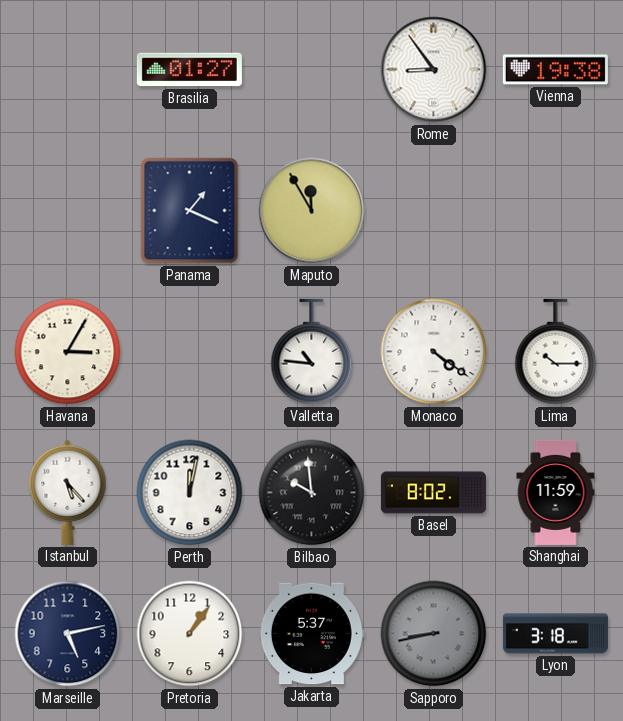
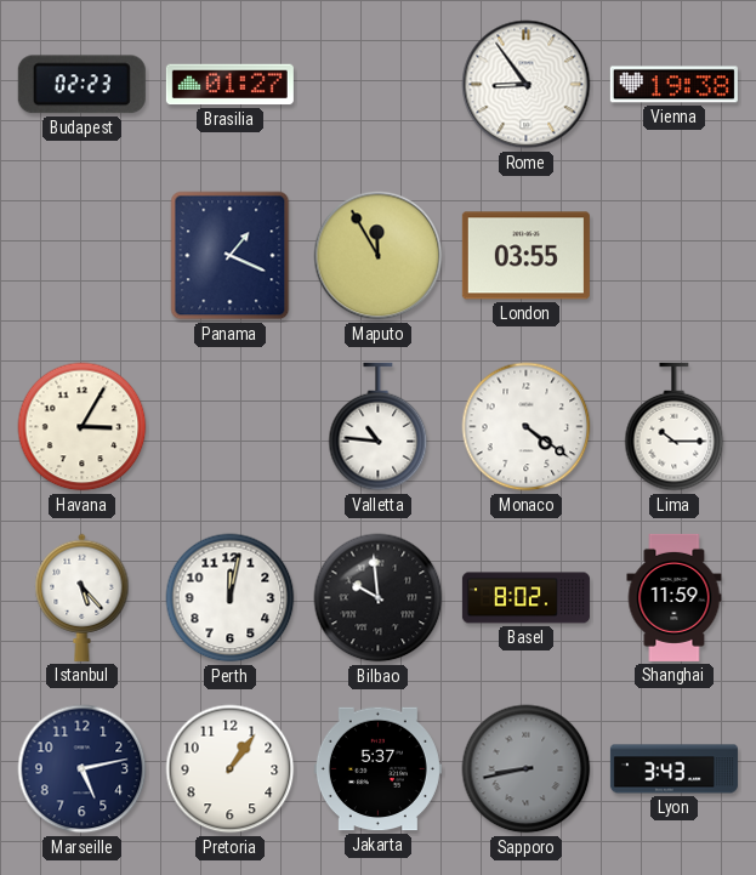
Budapest: none -> 02:23
London: none -> 03:55
Lyon: 3:18 -> 3:43
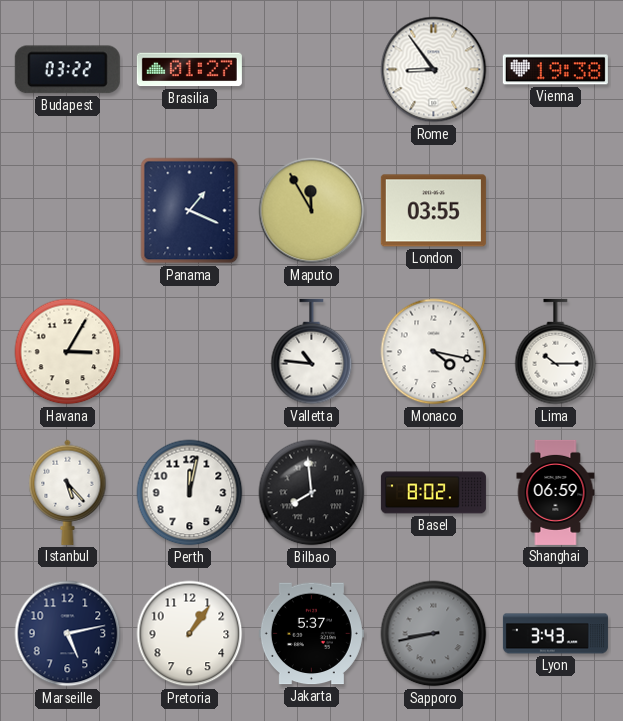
Budapest: 02:23 -> 03:22
Monaco: 4:21 -> 4:17
Bilbao: 9:59 -> 7:59
Shanghai: 11:59 -> 06:59
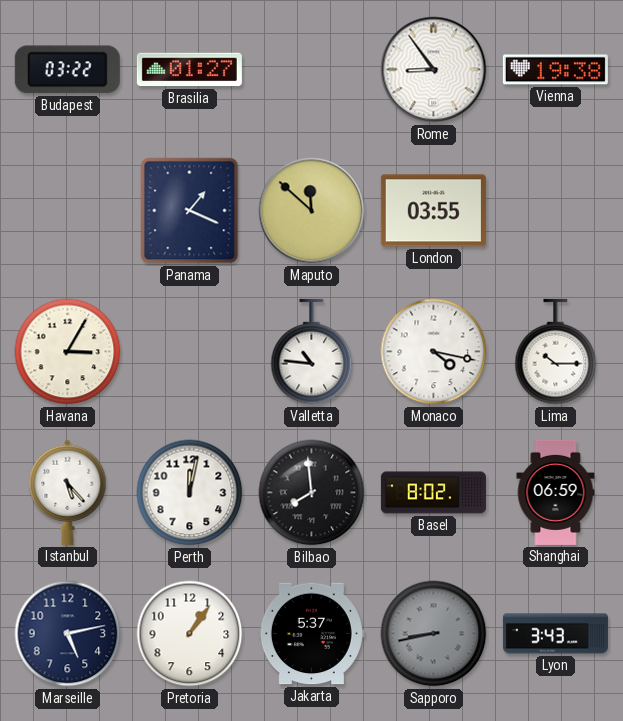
Maputo: 11:55 -> 11:52
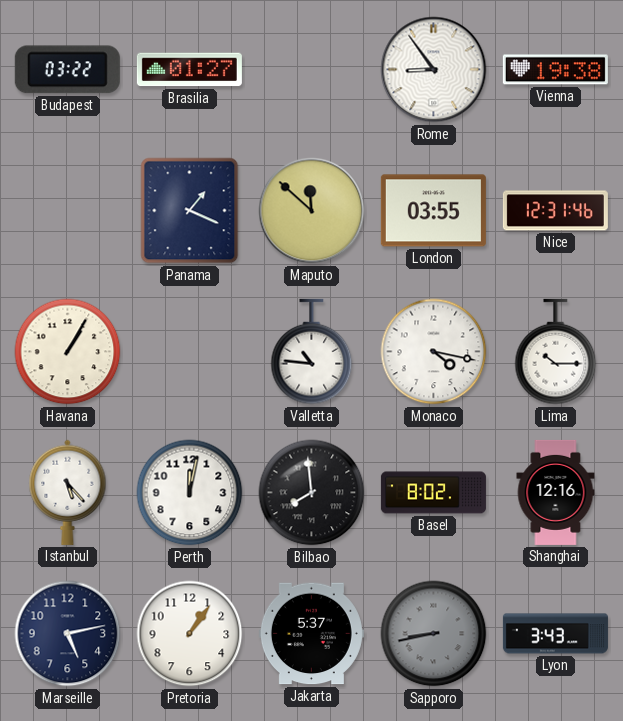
Nice: none -> 12:31
Havana: 3:05 -> 1:05
Shanghai: 06:59 -> 12:16
